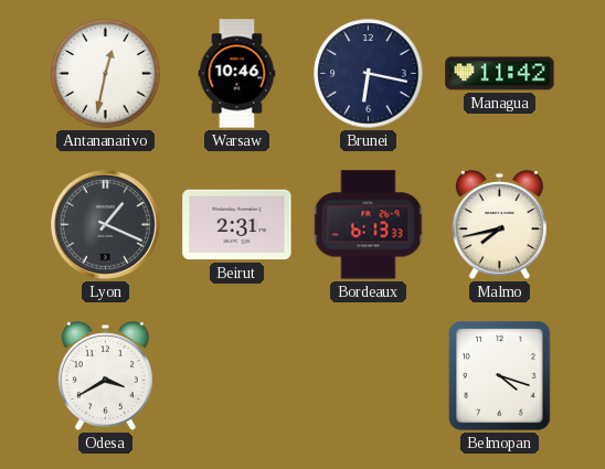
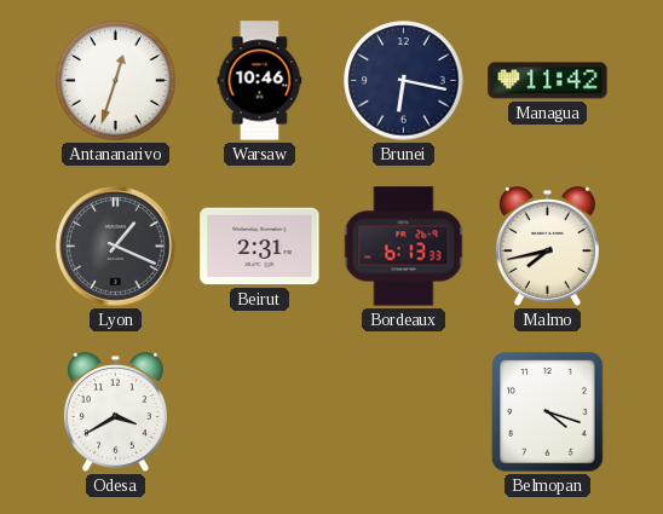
Antananarivo: 12:32 -> 12:33
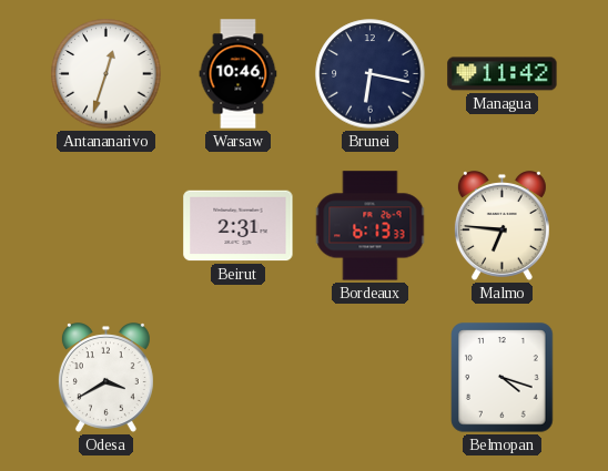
Lyon: 1:19 -> none
Malmo: 7:43 -> 6:46
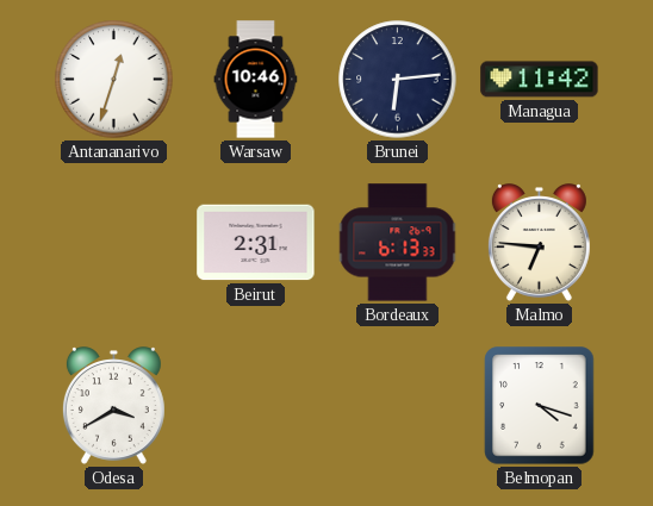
Brunei: 6:17 -> 6:14
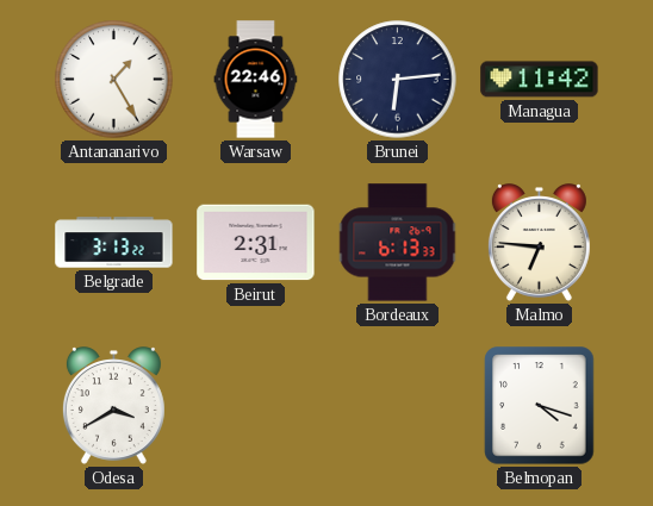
Antananarivo: 12:33 -> 1:25
Warsaw: 10:46 -> 22:46
Belgrade: none -> 3:13
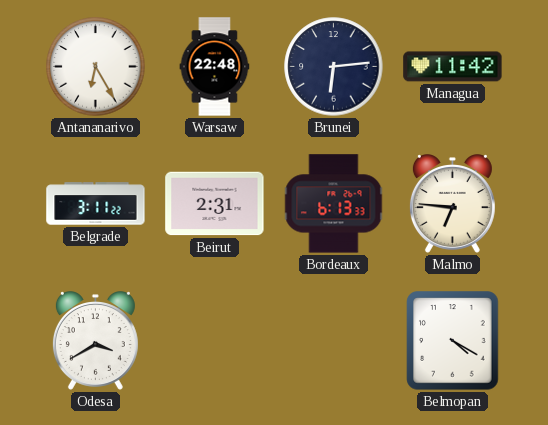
Antananarivo: 1:25 -> 6:25
Warsaw: 22:46 -> 22:48
Belgrade: 3:13 -> 3:11
Belmopan: 4:18 -> 4:20
